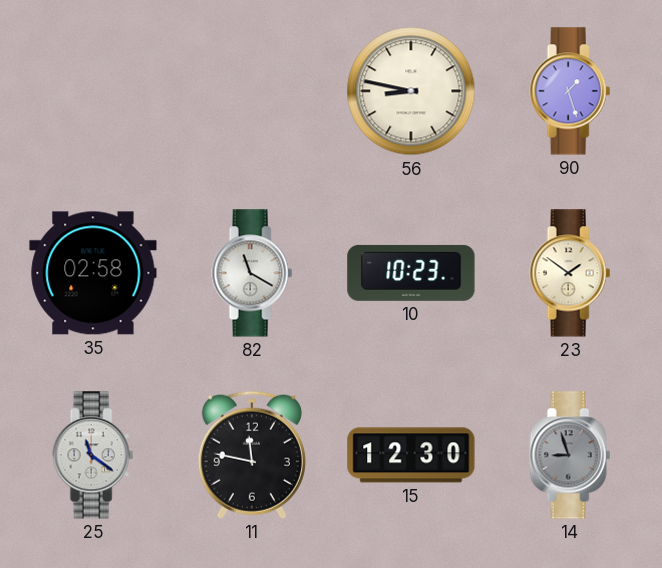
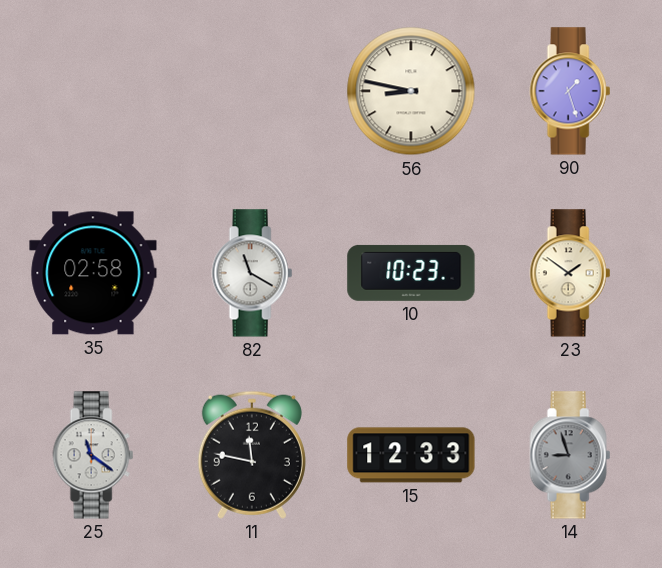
15: 12:30 -> 12:33
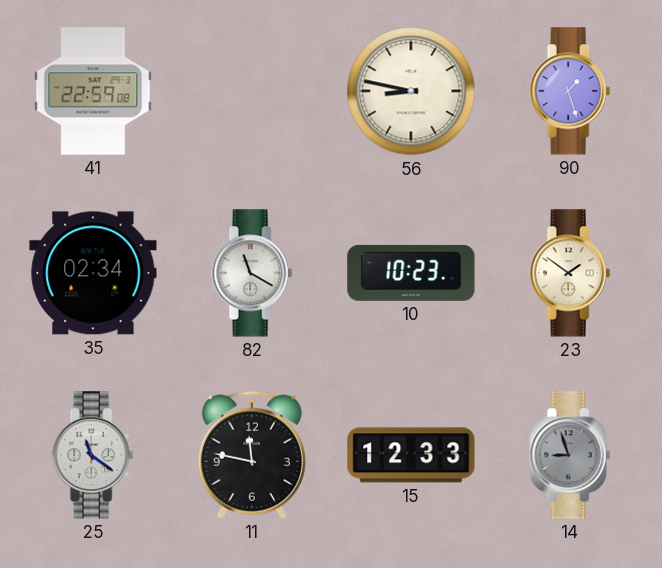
41: none -> 22:59
35: 02:58 -> 02:34
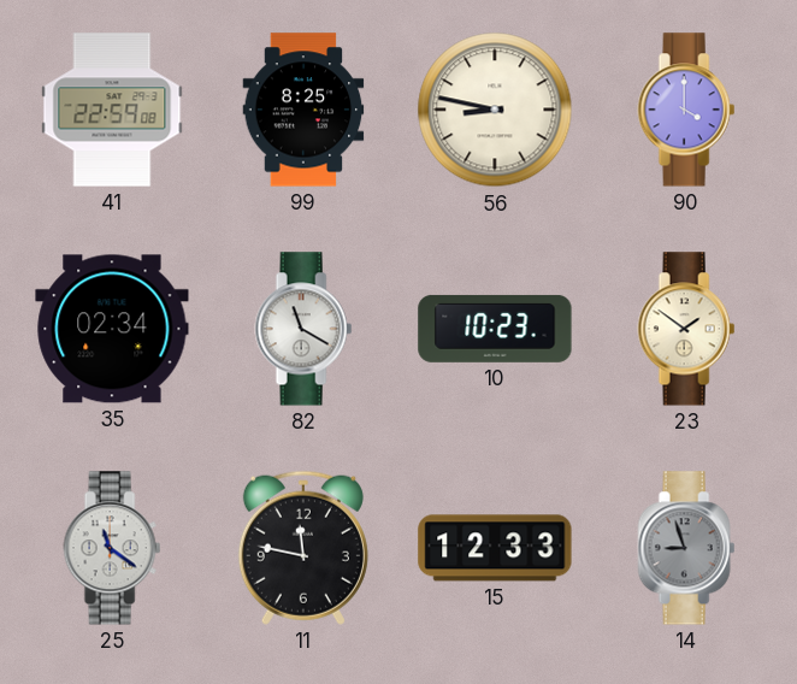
99: none -> 8:25
90: 1:27 -> 4:00
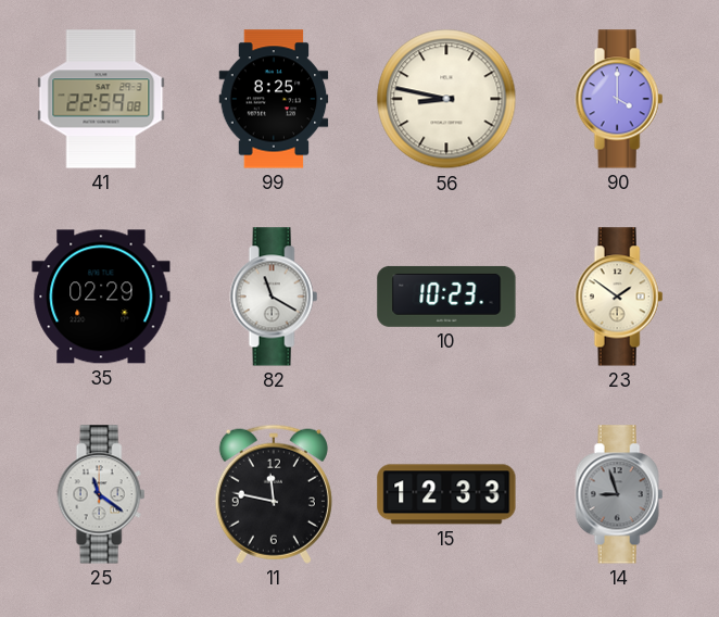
35: 02:34 -> 02:29
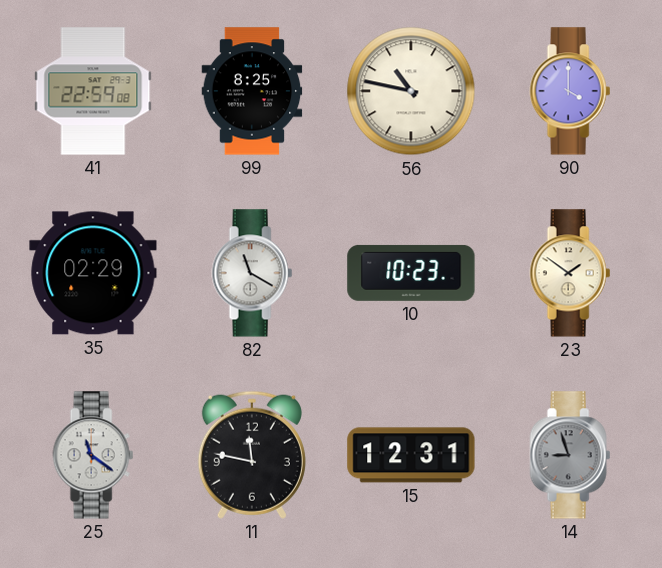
56: 8:47 -> 10:47
15: 12:33 -> 12:31
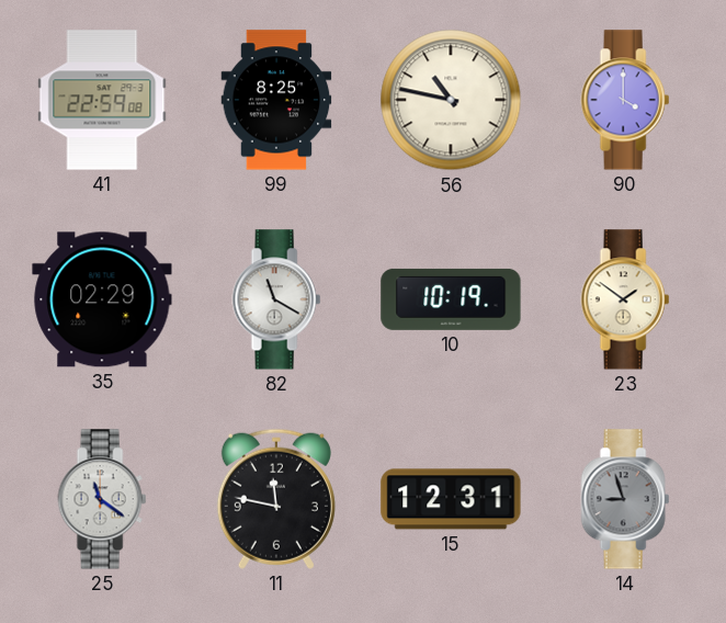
10: 10:23 -> 10:19
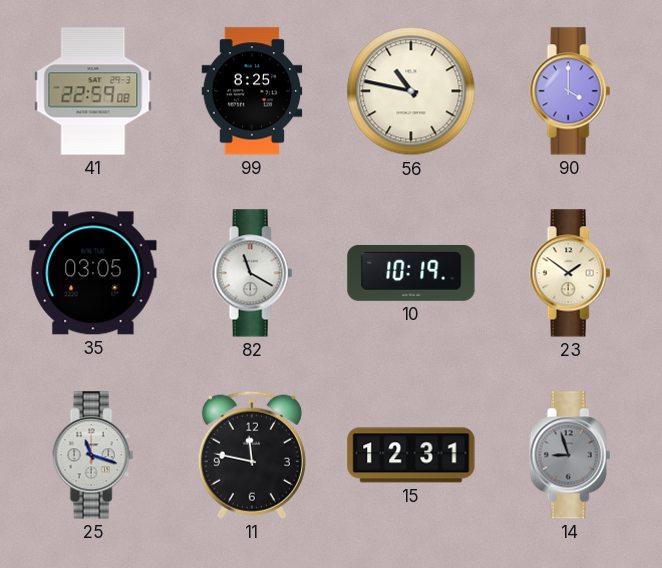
35: 02:29 -> 03:05
25: 11:21 -> 11:18
